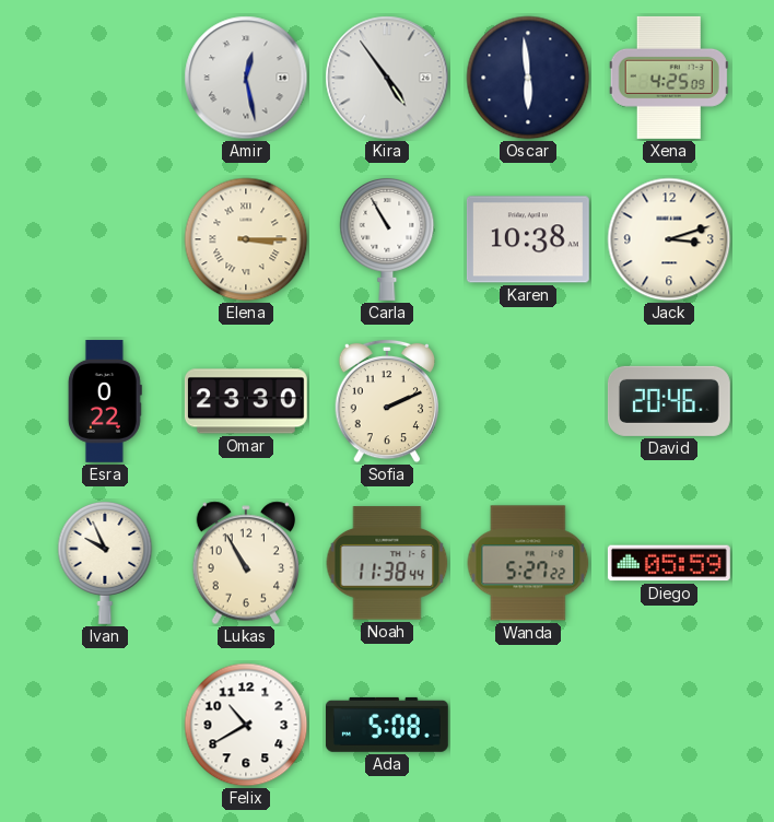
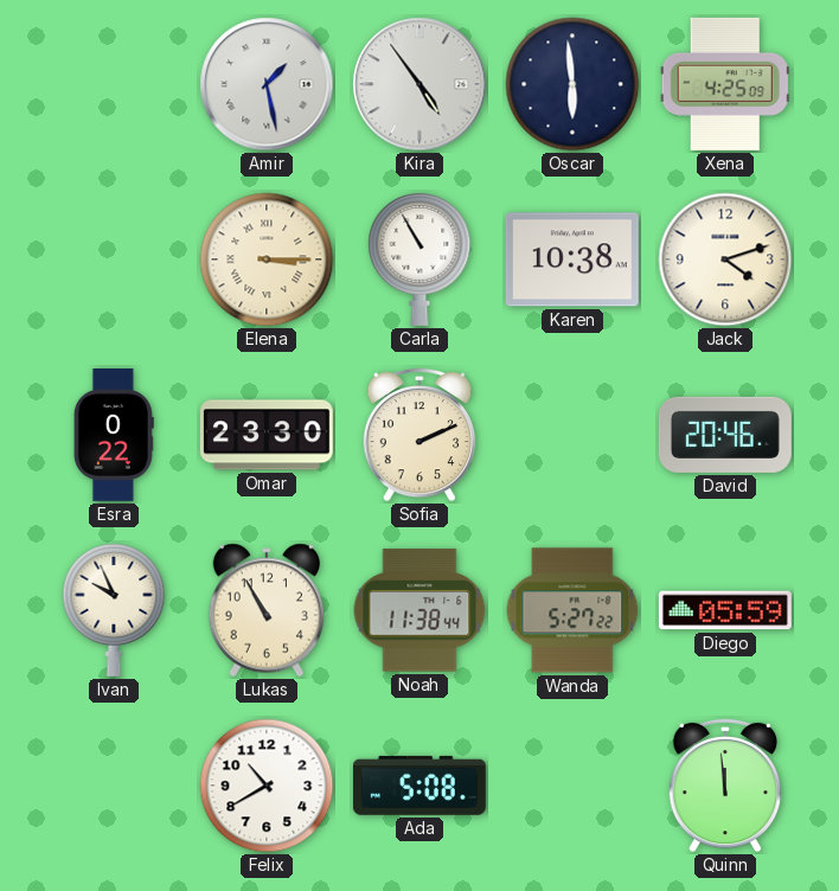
Amir: 12:28 -> 1:28
Jack: 3:12 -> 4:12
Quinn: none -> 11:59
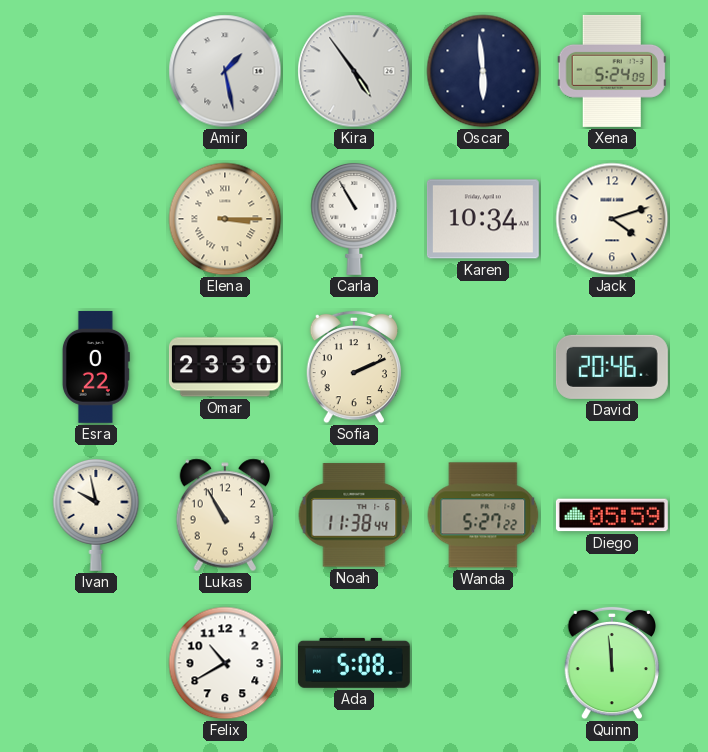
Xena: 4:25 -> 5:24
Karen: 10:38 -> 10:34
Ivan: 9:56 -> 9:58
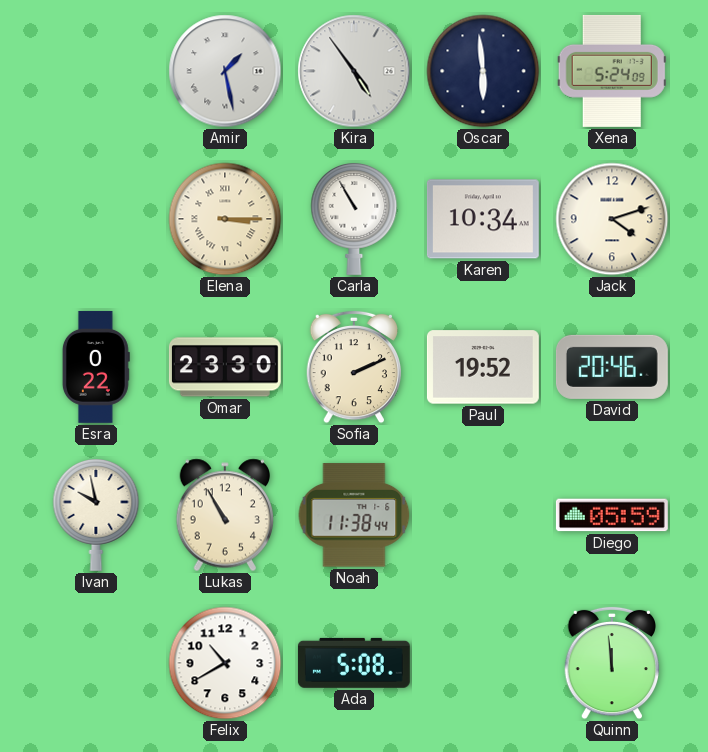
Paul: none -> 19:52
Wanda: 5:27 -> none
